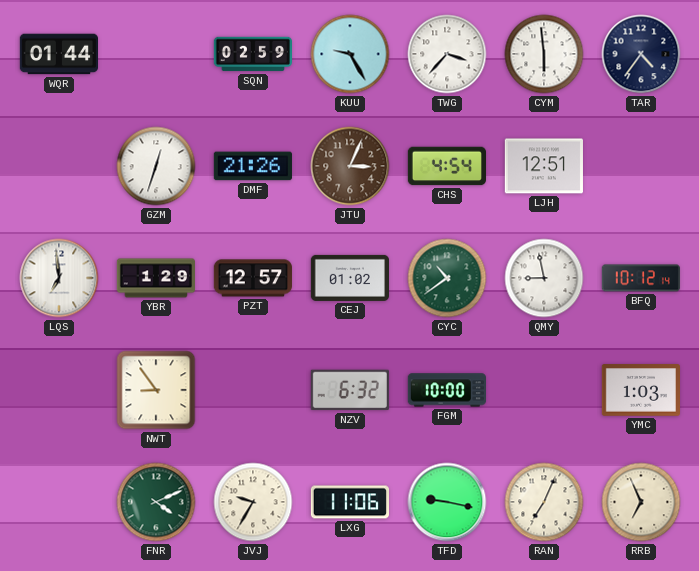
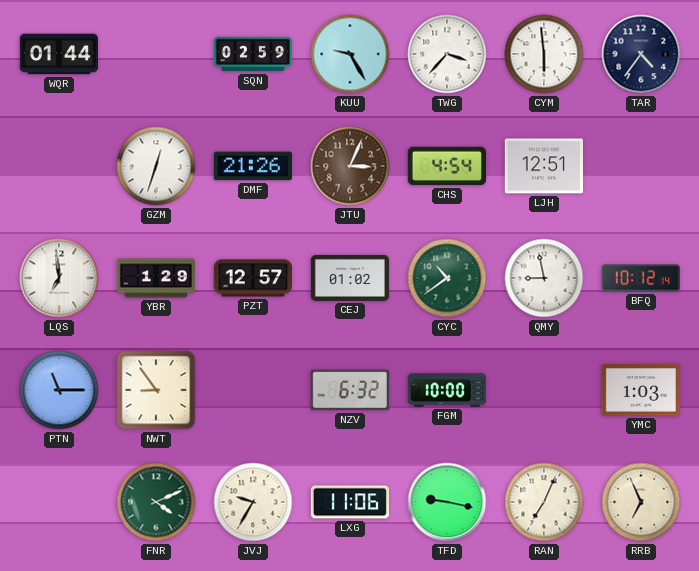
PTN: none -> 11:15
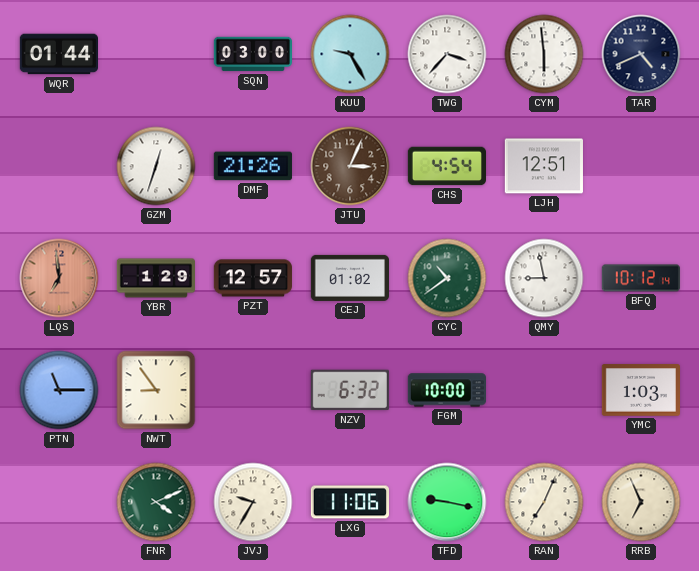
SQN: 02:59 -> 03:00
TAR: 4:36 -> 4:41
LQS dial: white -> salmon
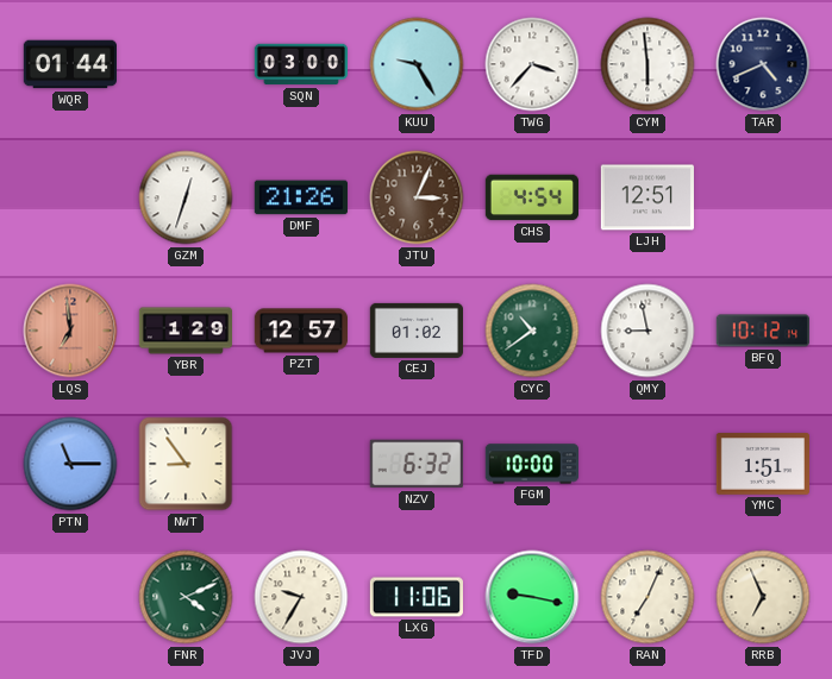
YMC: 1:03 -> 1:51
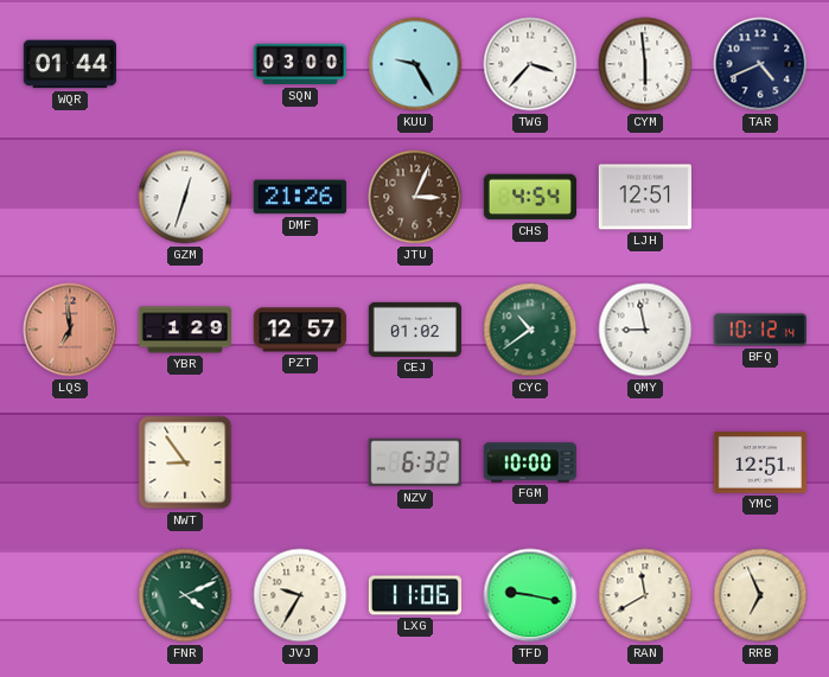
PTN: 11:15 -> none
YMC: 1:51 -> 12:51
RAN: 7:04 -> 11:40
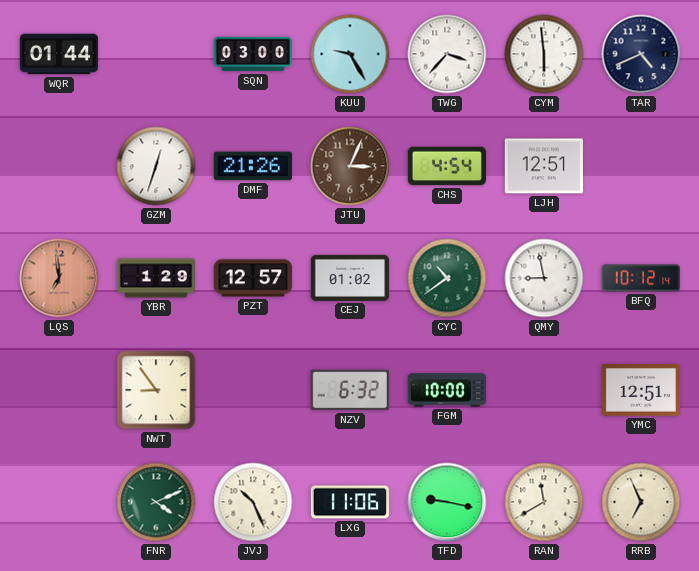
JVJ: 9:35 -> 10:26
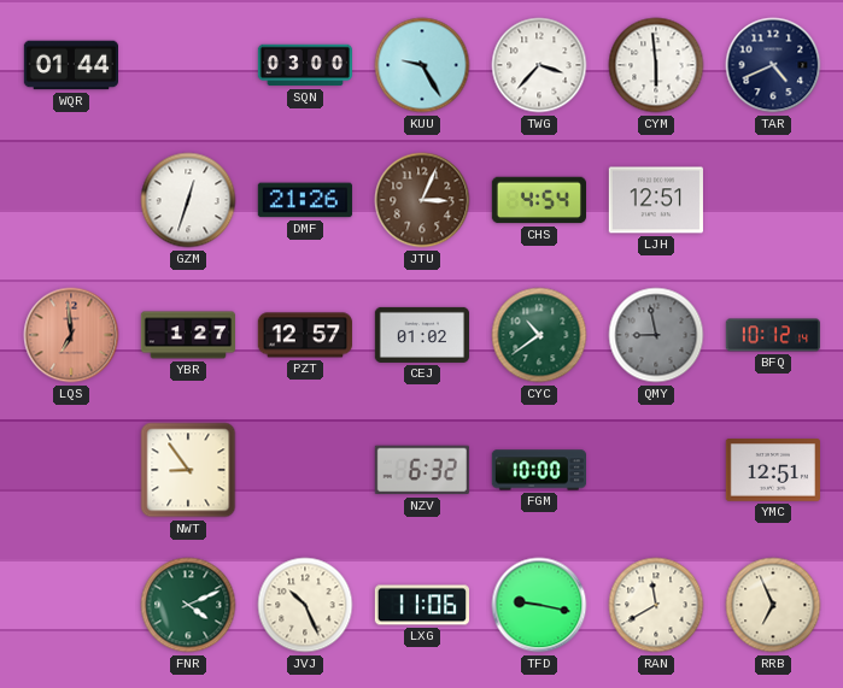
YBR: 1:29 -> 1:27
QMY dial: white -> grey
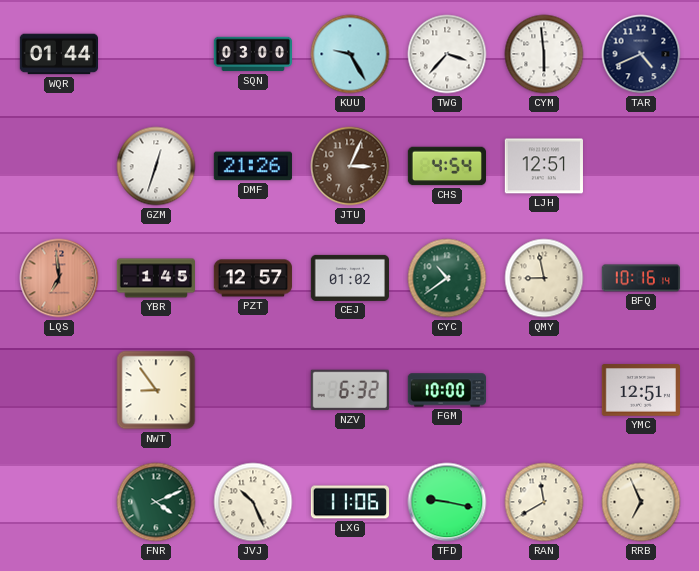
YBR: 1:27 -> 1:45
QMY dial: grey -> cream
BFQ: 10:12 -> 10:16
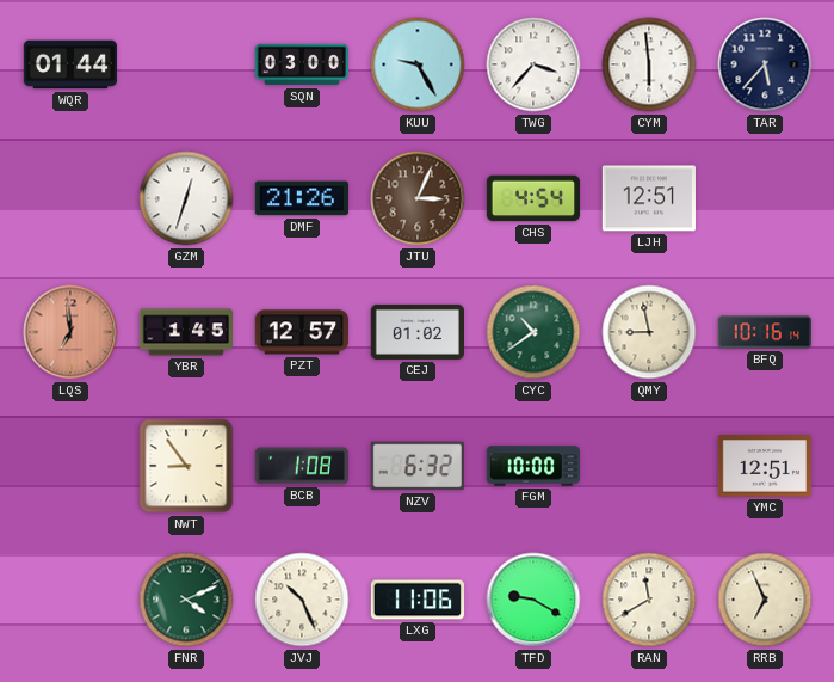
TAR: 4:41 -> 5:37
BCB: none -> 1:08
TFD: 9:17 -> 9:20
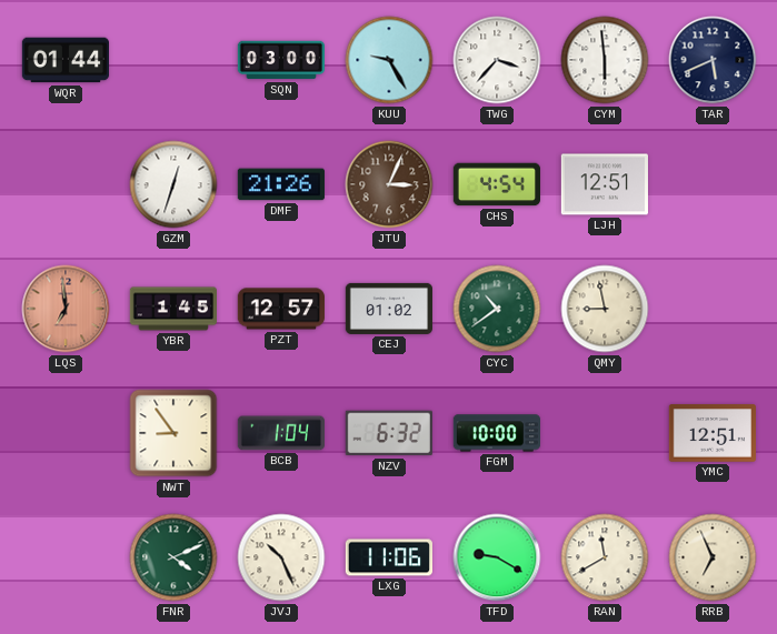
TAR: 5:37 -> 5:41
BFQ: 10:16 -> none
BCB: 1:08 -> 1:04
